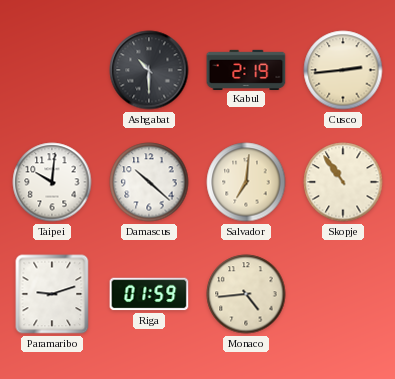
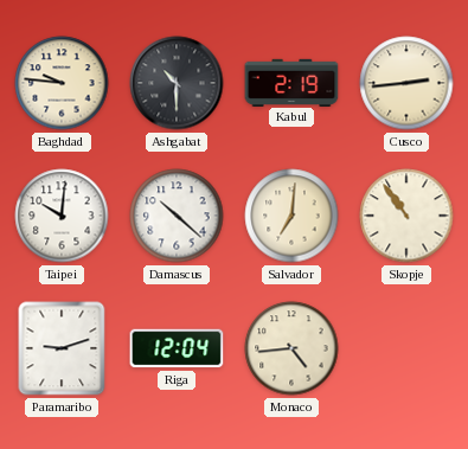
Baghdad: none -> 9:46
Riga: 01:59 -> 12:04
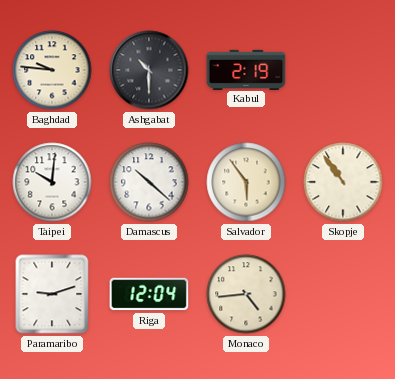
Cusco: 2:44 -> none
Salvador: 7:01 -> 5:54
